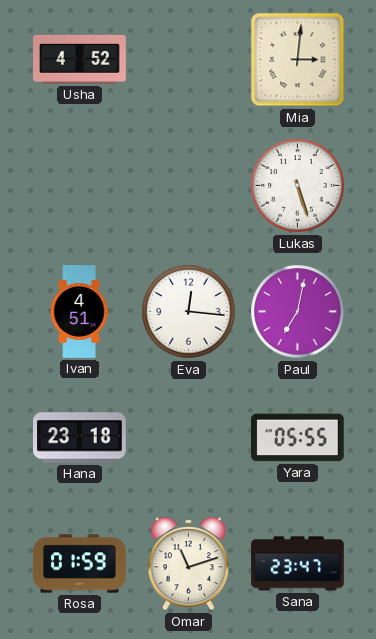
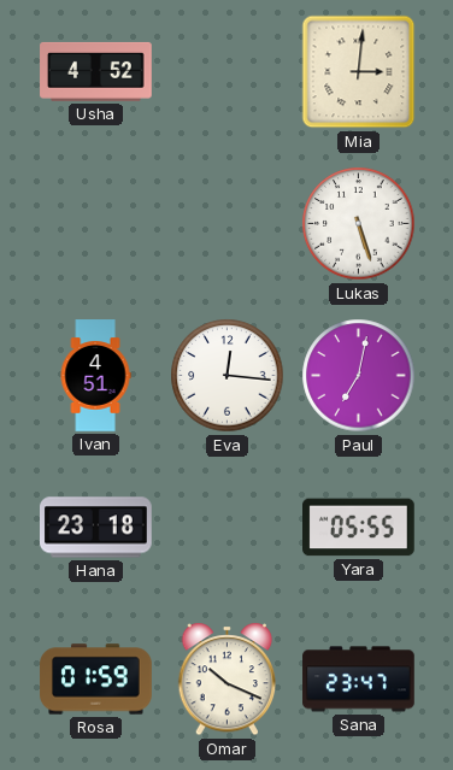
Omar: 11:12 -> 10:19
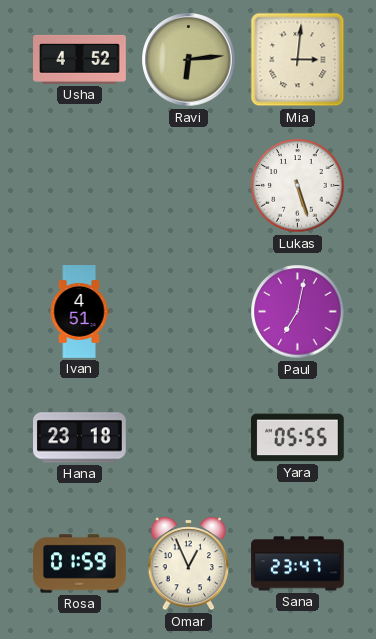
Ravi: none -> 6:14
Eva: 12:16 -> none
Omar: 10:19 -> 12:56
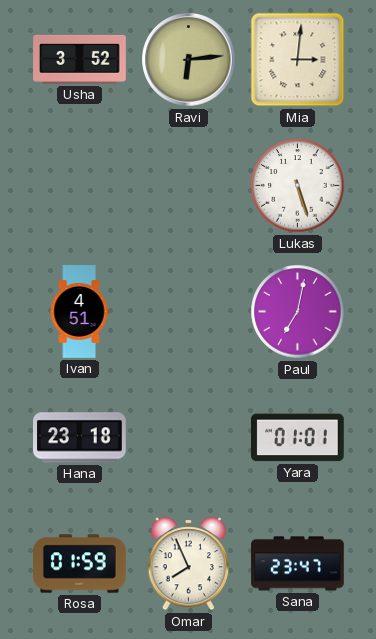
Usha: 4:52 -> 3:52
Yara: 05:55 -> 01:01
Omar: 12:56 -> 7:56
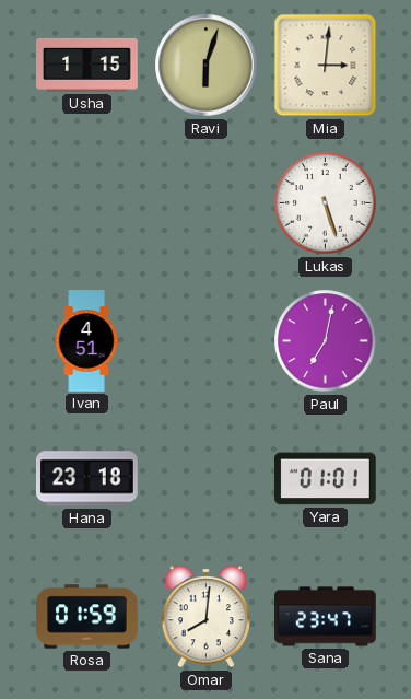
Usha: 3:52 -> 1:15
Ravi: 6:14 -> 6:03
Omar: 7:56 -> 8:01
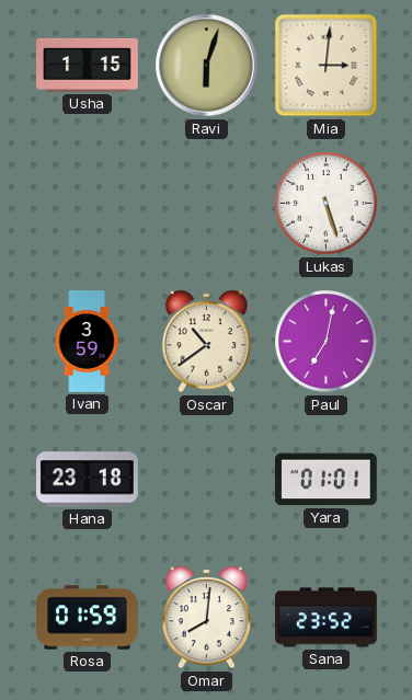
Ivan: 4:51 -> 3:59
Oscar: none -> 10:39
Sana: 23:47 -> 23:52
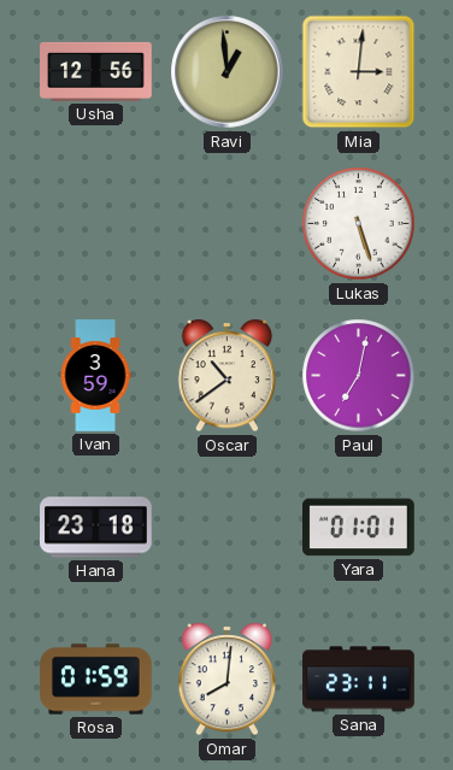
Usha: 1:15 -> 12:56
Ravi: 6:03 -> 12:59
Sana: 23:52 -> 23:11
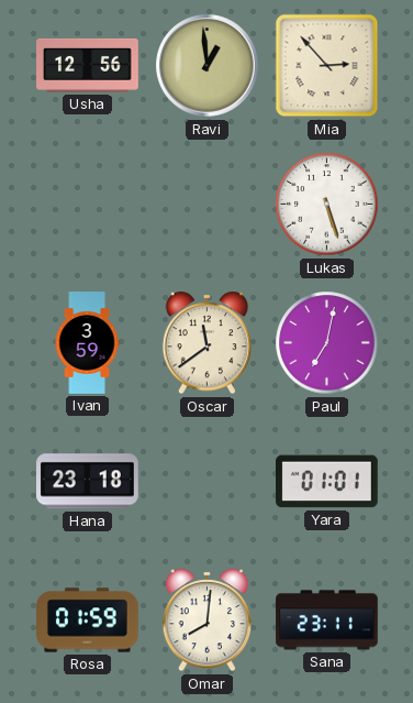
Mia: 3:01 -> 2:53
Oscar: 10:39 -> 11:39
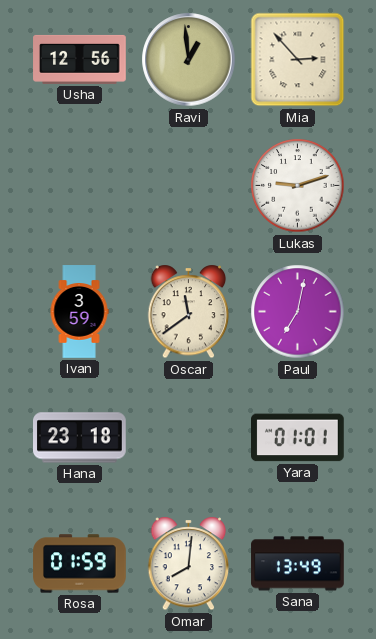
Lukas: 5:27 -> 9:12
Sana: 23:11 -> 13:49
